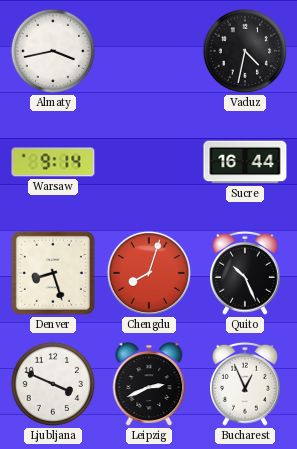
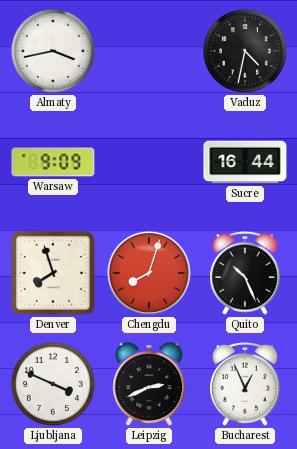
Warsaw: 9:14 -> 9:09
Denver: 8:27 -> 7:57
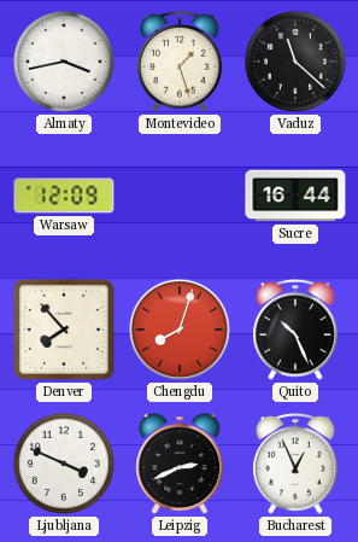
Montevideo: none -> 1:27
Vaduz: 4:32 -> 11:22
Warsaw: 9:09 -> 12:09
Denver: 7:57 -> 7:53
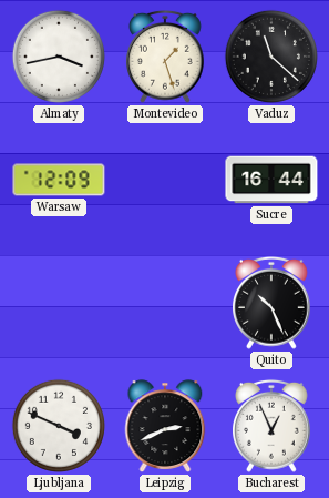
Denver: 7:53 -> none
Chengdu: 8:03 -> none
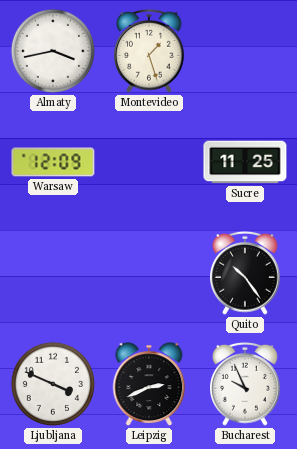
Vaduz: 11:22 -> none
Sucre: 16:44 -> 11:25
Quito: 10:26 -> 10:24
Bucharest: 12:56 -> 9:56
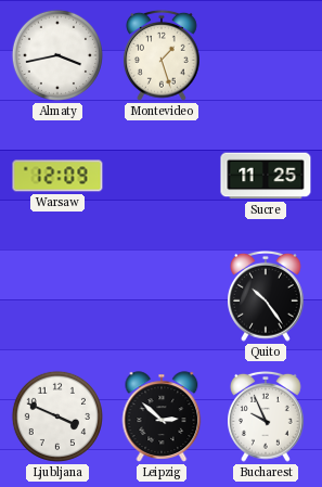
Leipzig: 2:41 -> 2:52
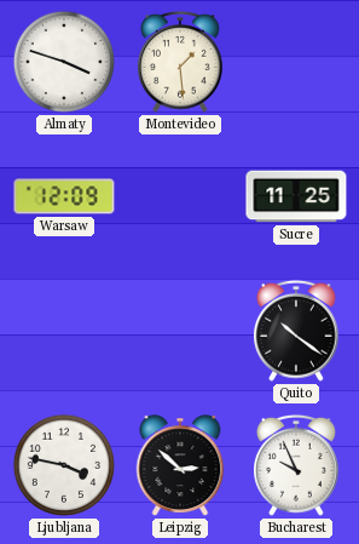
Almaty: 3:43 -> 3:48
Montevideo: 1:27 -> 1:29
Quito: 10:24 -> 10:21
Ljubljana: 3:49 -> 3:47
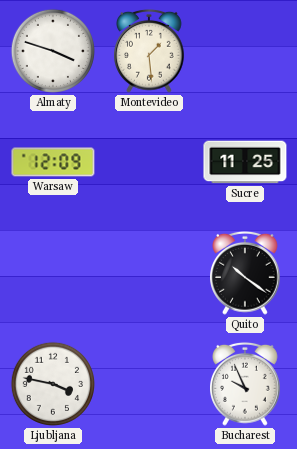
Leipzig: 2:52 -> none
